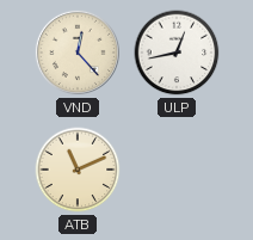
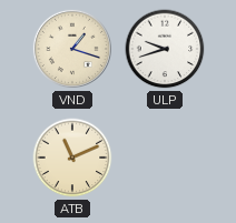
VND: 12:23 -> 1:18
ULP: 12:43 -> 9:42
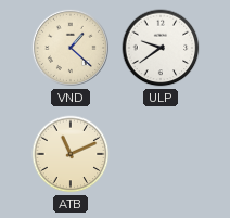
VND: 1:18 -> 1:22
ULP: 9:42 -> 9:39
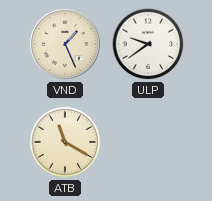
VND: 1:22 -> 1:26
ATB: 11:11 -> 11:20
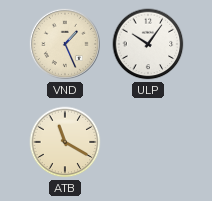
ULP: 9:39 -> 10:06
